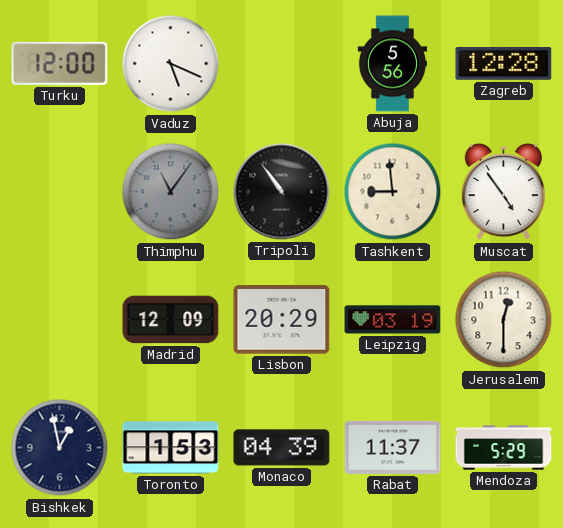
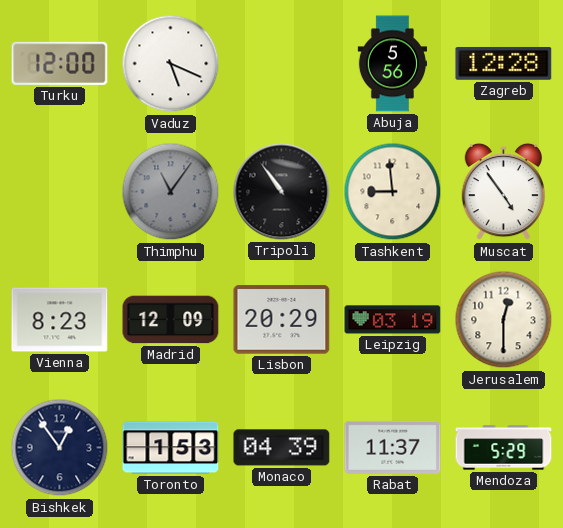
Vienna: none -> 8:23
Bishkek: 12:58 -> 12:54
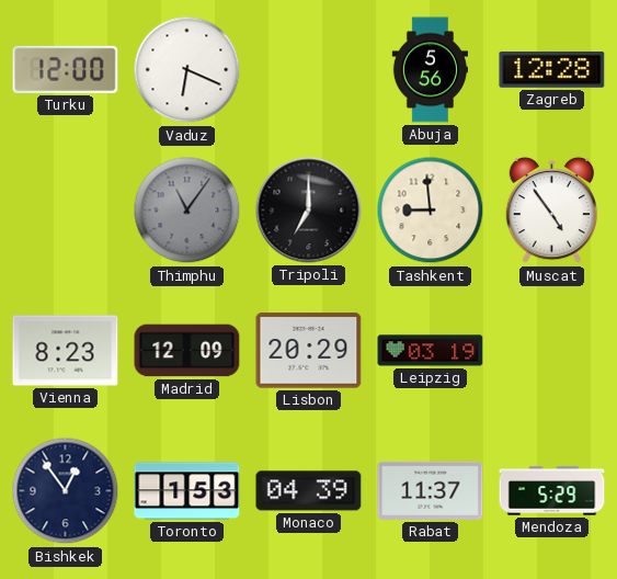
Vaduz: 5:19 -> 6:19
Tripoli: 10:54 -> 7:00
Jerusalem: 12:30 -> none
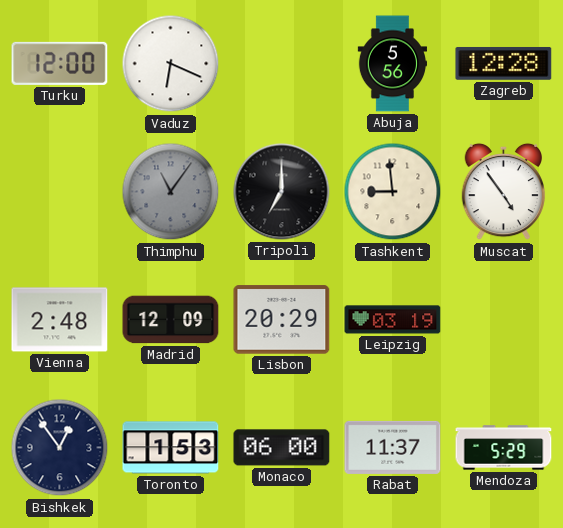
Vienna: 8:23 -> 2:48
Monaco: 04:39 -> 06:00
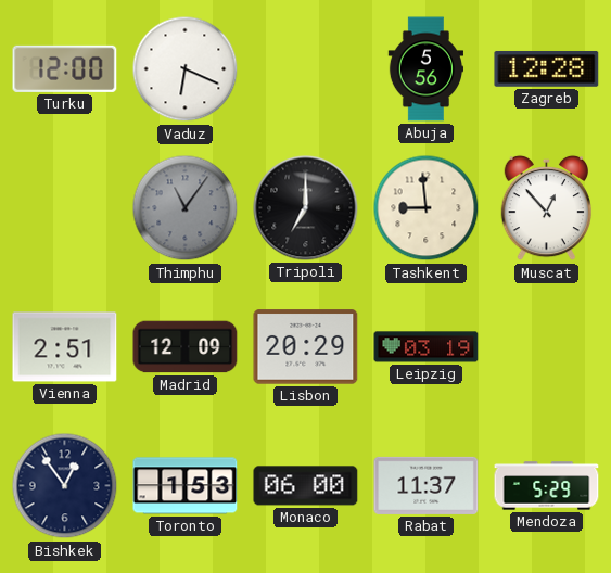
Muscat: 4:54 -> 12:53
Vienna: 2:48 -> 2:51
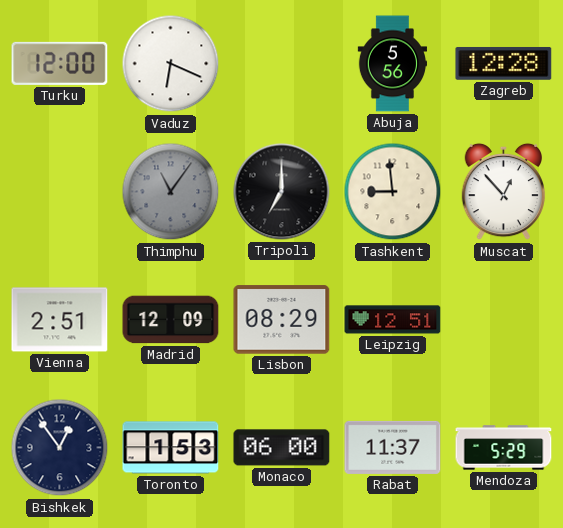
Lisbon: 20:29 -> 08:29
Leipzig: 03:19 -> 12:51
